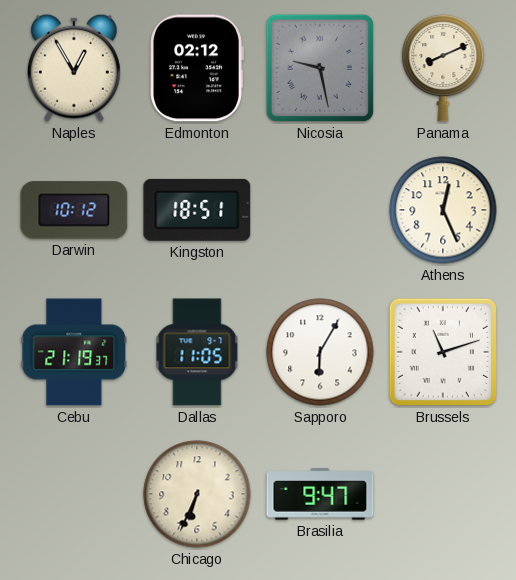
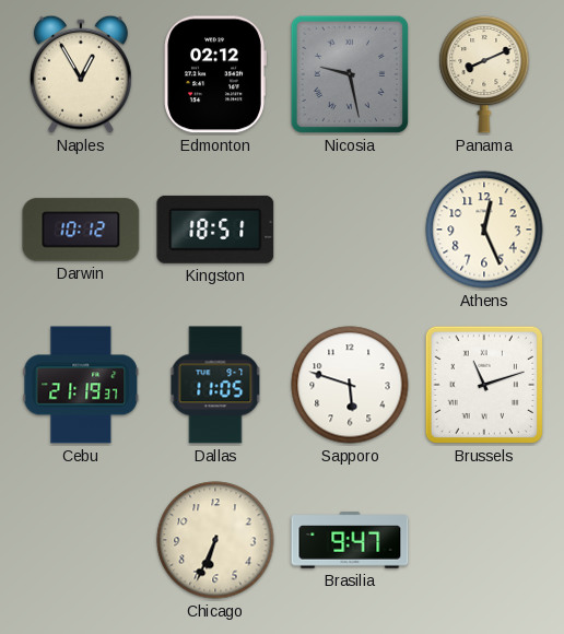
Sapporo: 6:05 -> 5:48
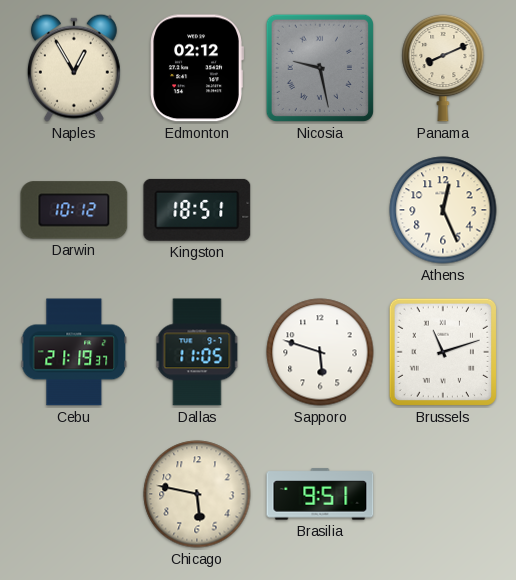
Chicago: 6:34 -> 5:47
Brasilia: 9:47 -> 9:51
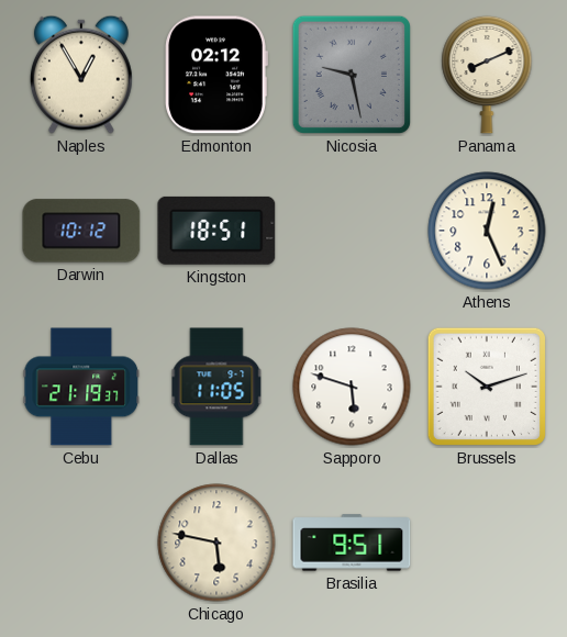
Brussels: 11:12 -> 10:12
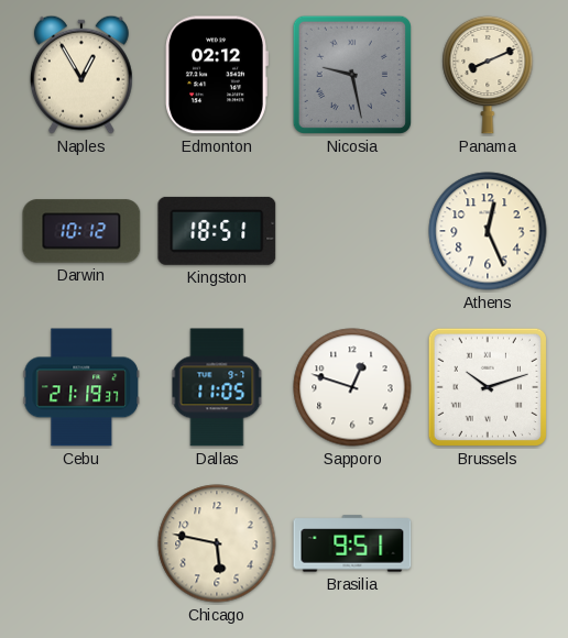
Sapporo: 5:48 -> 12:48
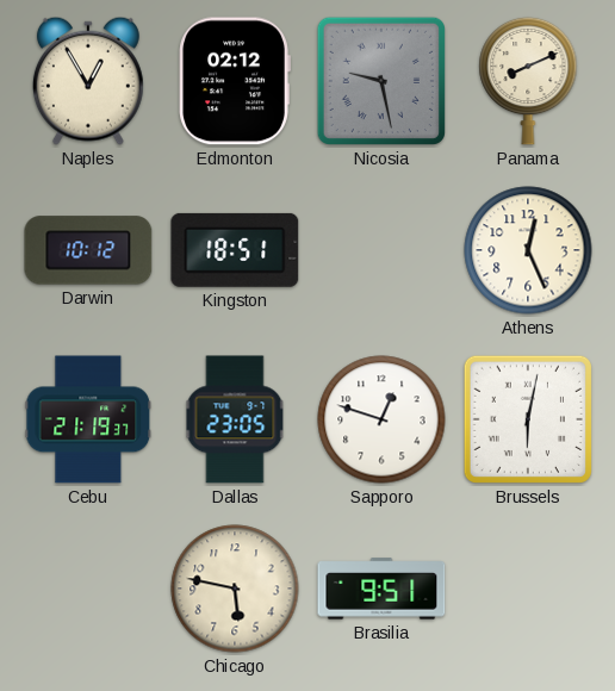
Dallas: 11:05 -> 23:05
Brussels: 10:12 -> 6:02
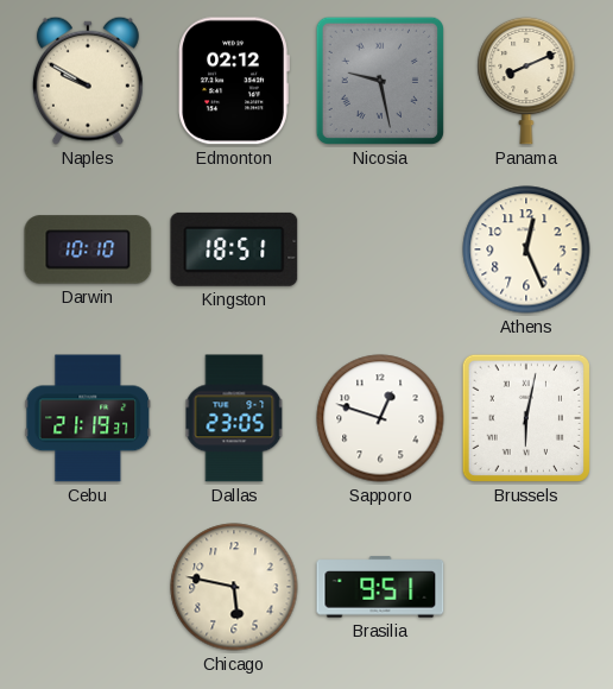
Naples: 12:55 -> 9:50
Darwin: 10:12 -> 10:10
